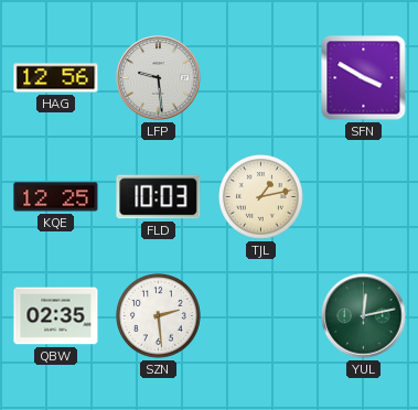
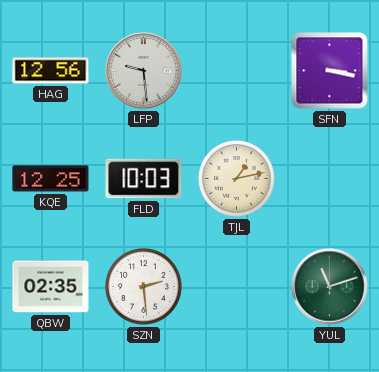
SFN: 3:50 -> 3:17
YUL: 12:13 -> 11:12
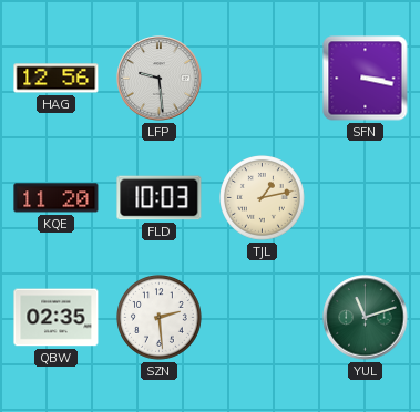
KQE: 12:25 -> 11:20
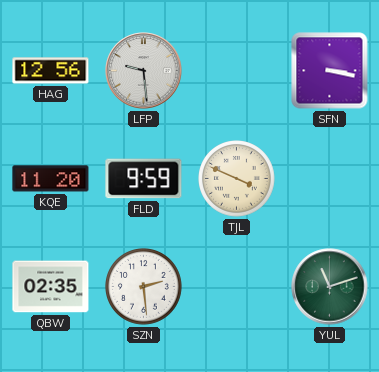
FLD: 10:03 -> 9:59
TJL: 1:13 -> 3:49
